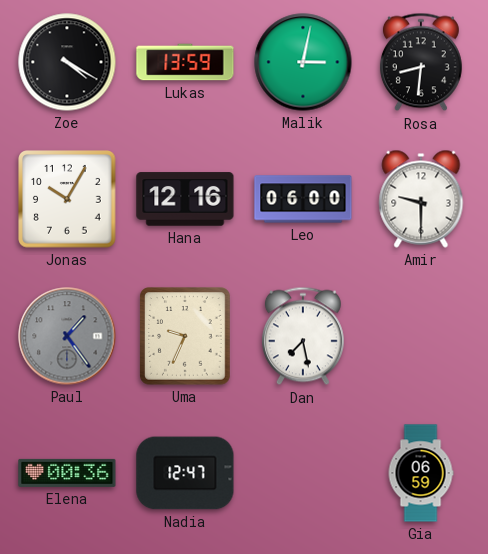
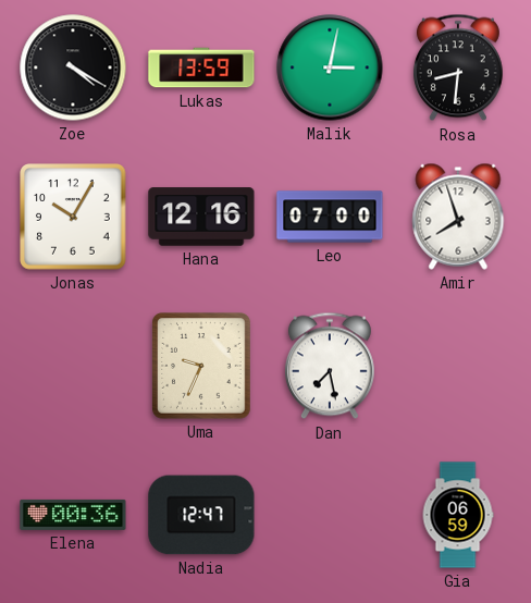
Leo: 06:00 -> 07:00
Amir: 9:30 -> 7:57
Paul: 1:24 -> none
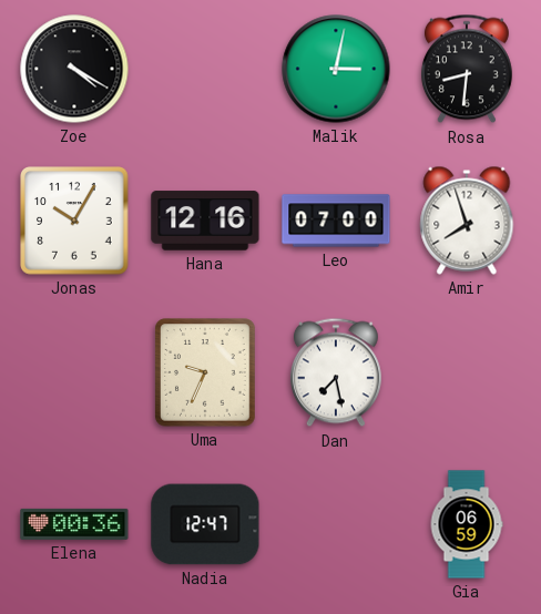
Lukas: 13:59 -> none
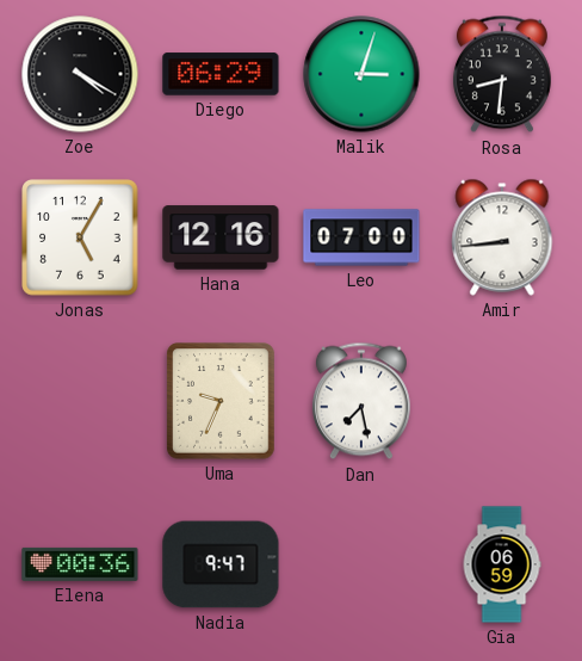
Diego: none -> 06:29
Malik: 3:02 -> 3:03
Jonas: 10:05 -> 5:05
Amir: 7:57 -> 8:44
Nadia: 12:47 -> 9:47
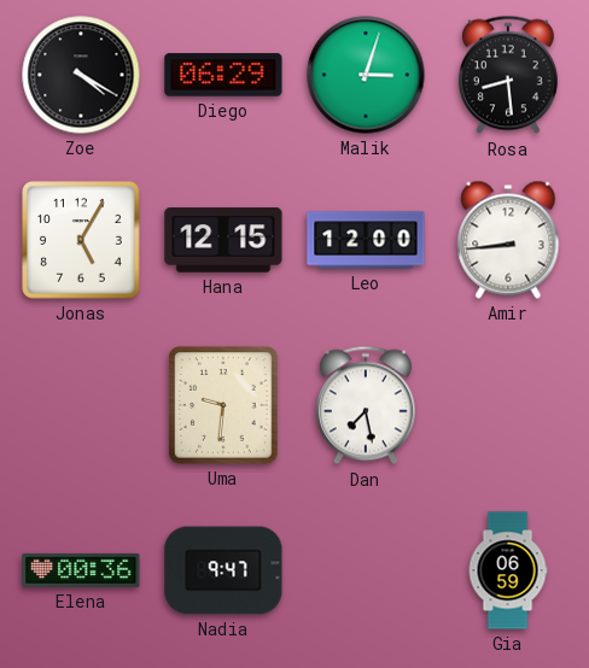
Rosa: 8:31 -> 8:29
Hana: 12:16 -> 12:15
Leo: 07:00 -> 12:00
Uma: 9:34 -> 9:31
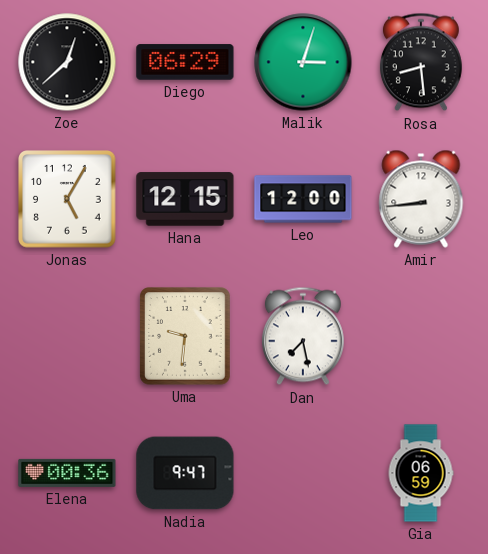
Zoe: 4:20 -> 12:38
